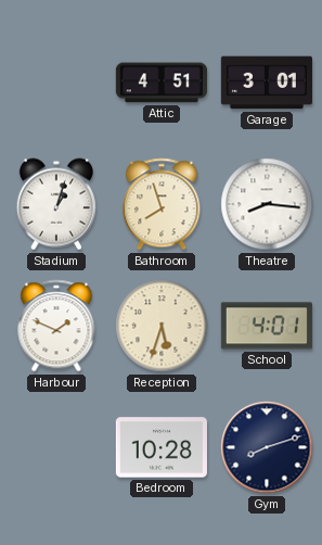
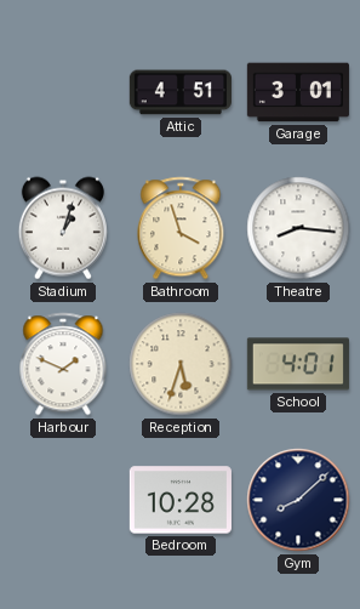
Bathroom: 7:57 -> 3:57
Gym: 8:12 -> 8:08
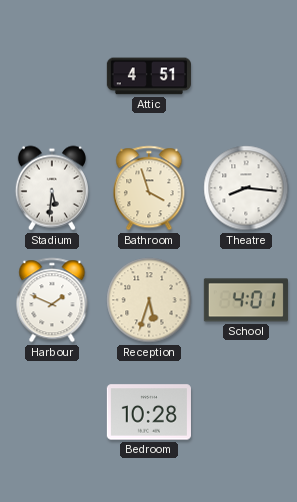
Garage: 3:01 -> none
Stadium: 1:03 -> 5:31
Gym: 8:08 -> none
